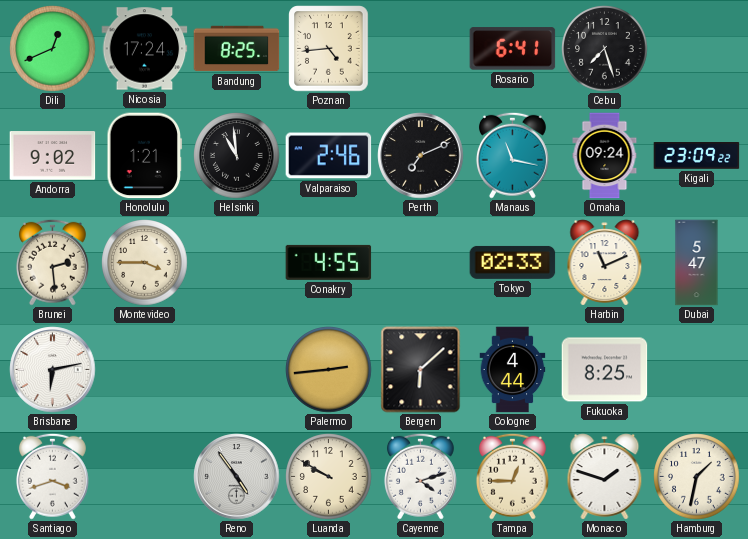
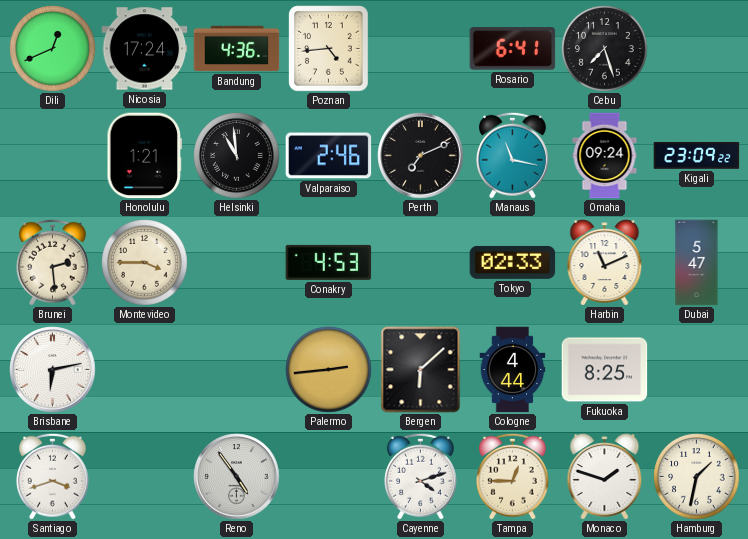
Bandung: 8:25 -> 4:36
Andorra: 9:02 -> none
Conakry: 4:55 -> 4:53
Luanda: 9:50 -> none
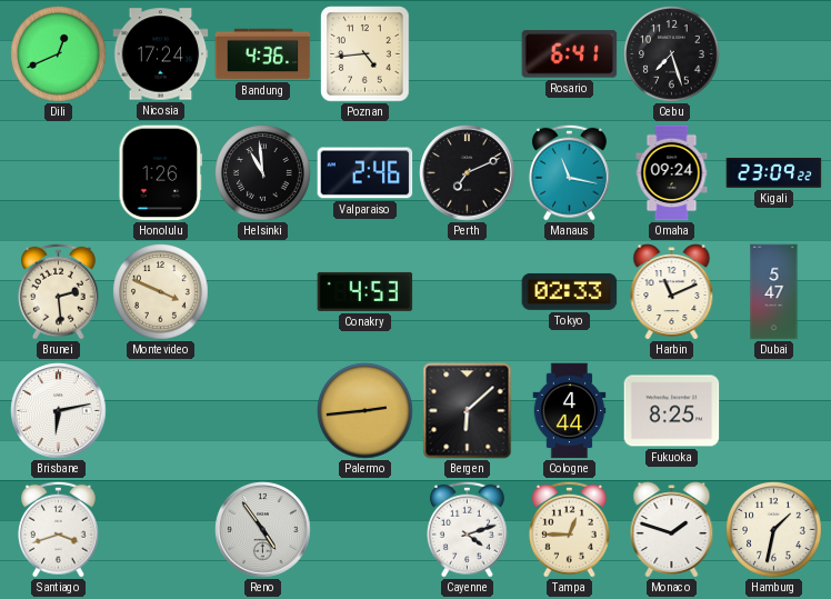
Honolulu: 1:21 -> 1:26
Montevideo: 3:45 -> 3:49
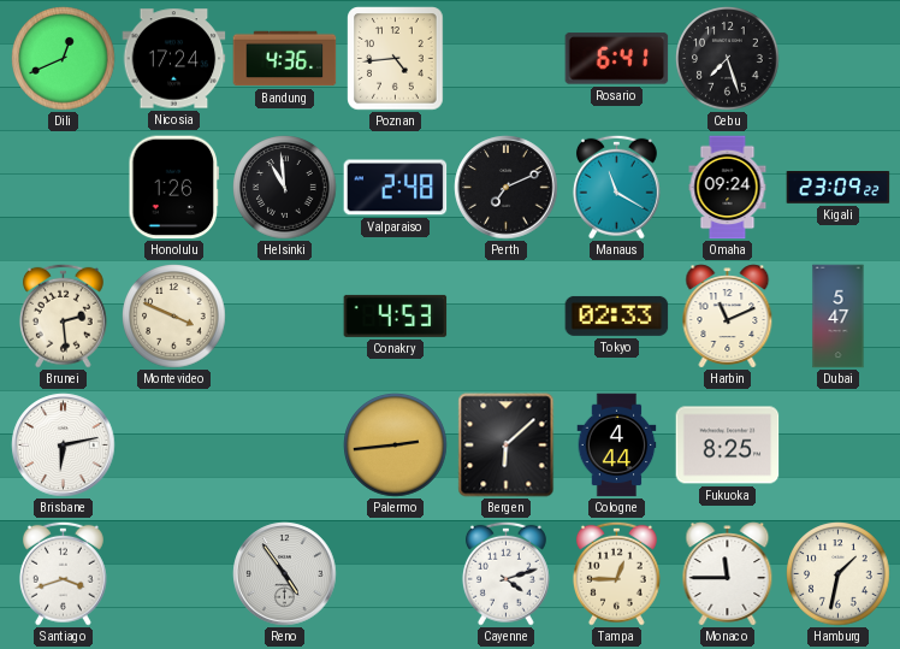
Valparaiso: 2:46 -> 2:48
Manaus: 11:17 -> 11:20
Monaco: 1:48 -> 11:45
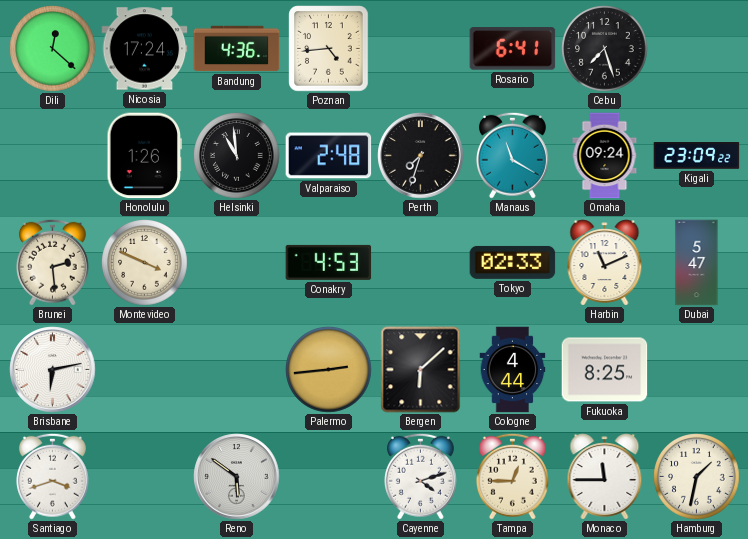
Dili: 12:41 -> 12:22
Perth: 7:11 -> 7:33
Reno: 4:54 -> 5:51
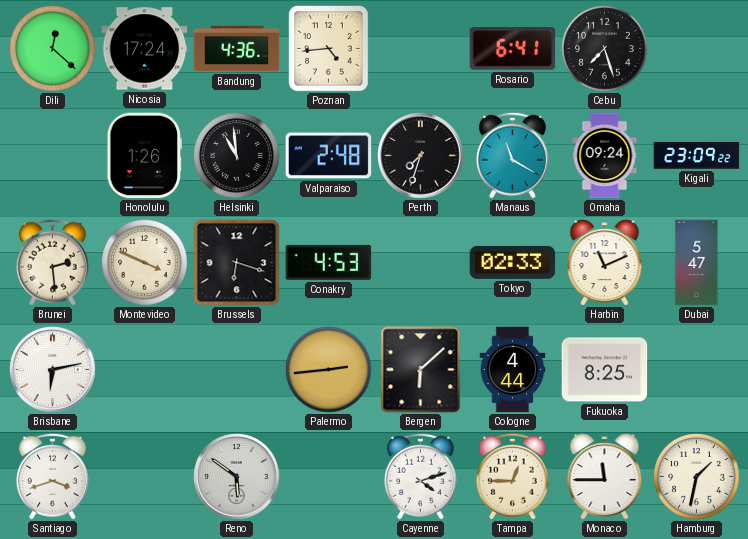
Brussels: none -> 6:18
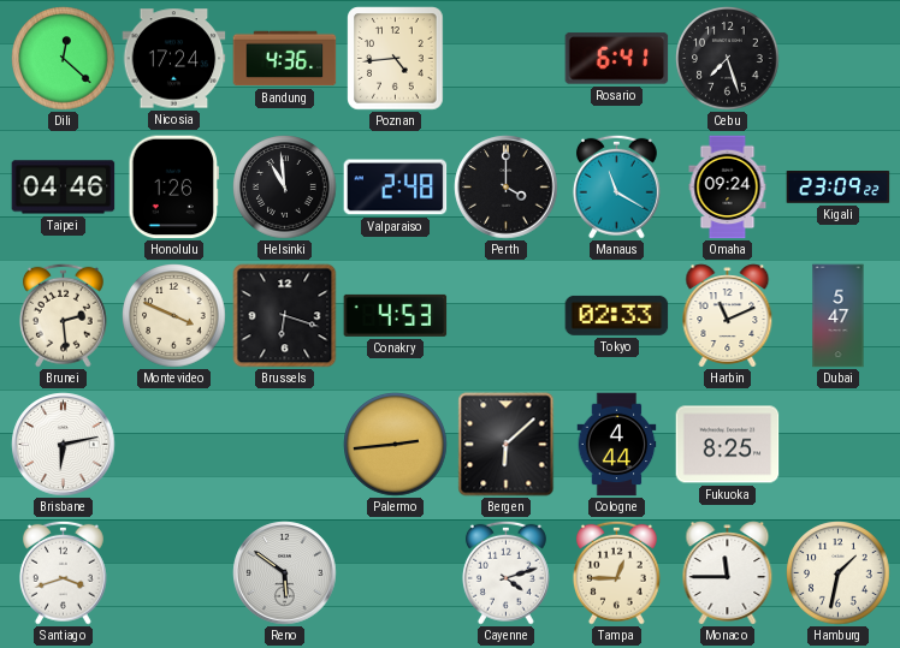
Taipei: none -> 04:46
Perth: 7:33 -> 4:00
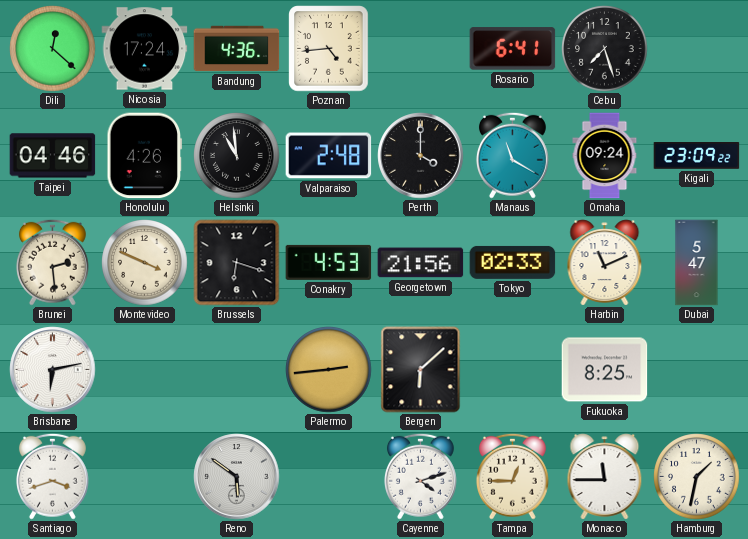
Honolulu: 1:26 -> 4:26
Georgetown: none -> 21:56
Cologne: 4:44 -> none
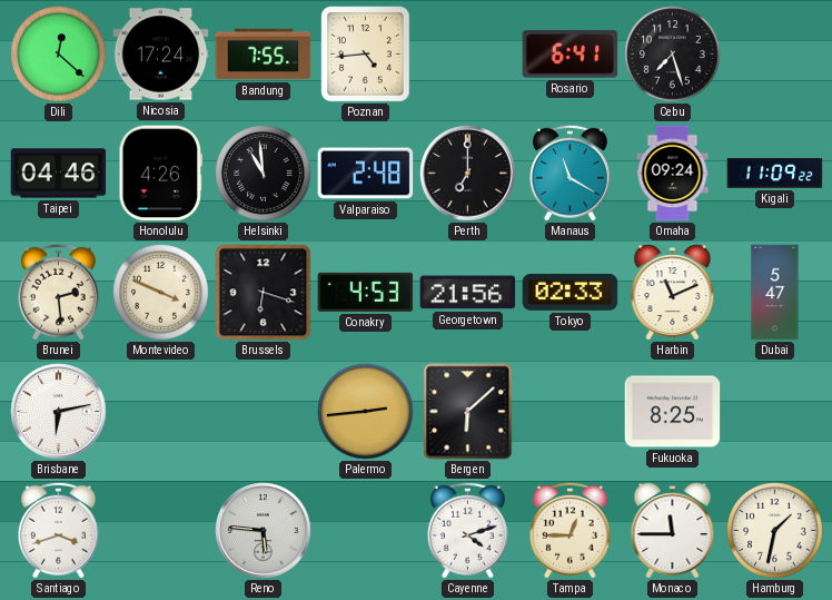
Bandung: 4:36 -> 7:55
Perth: 4:00 -> 7:00
Kigali: 23:09 -> 11:09
Reno: 5:51 -> 5:46
